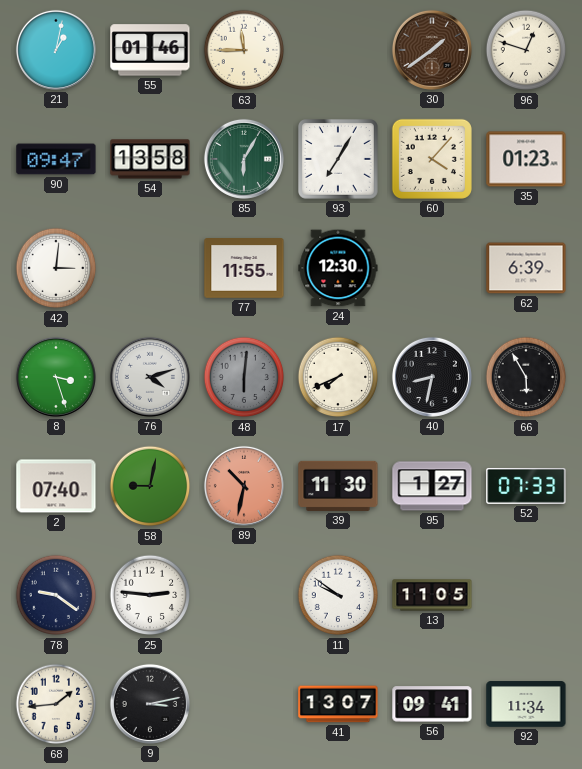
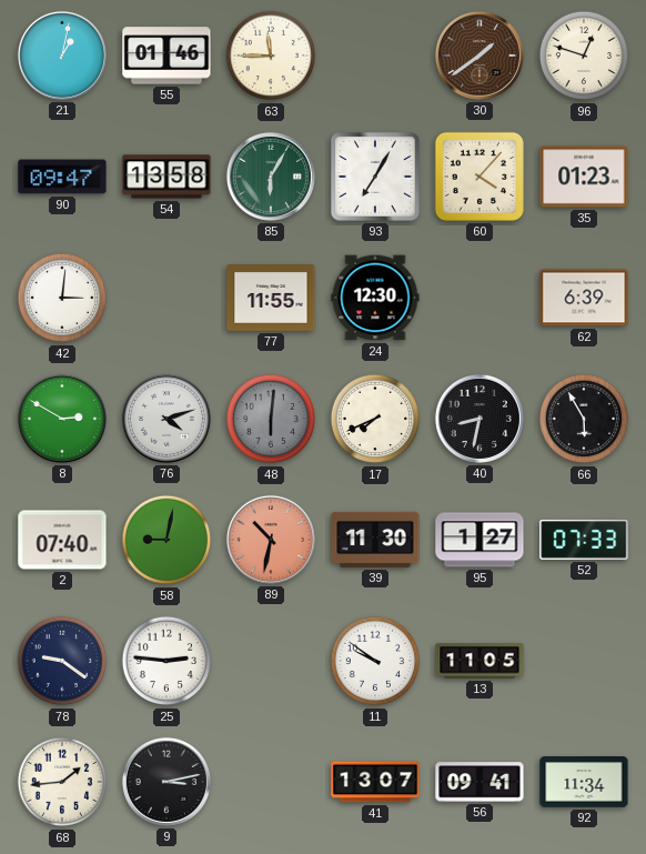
8: 3:27 -> 2:50
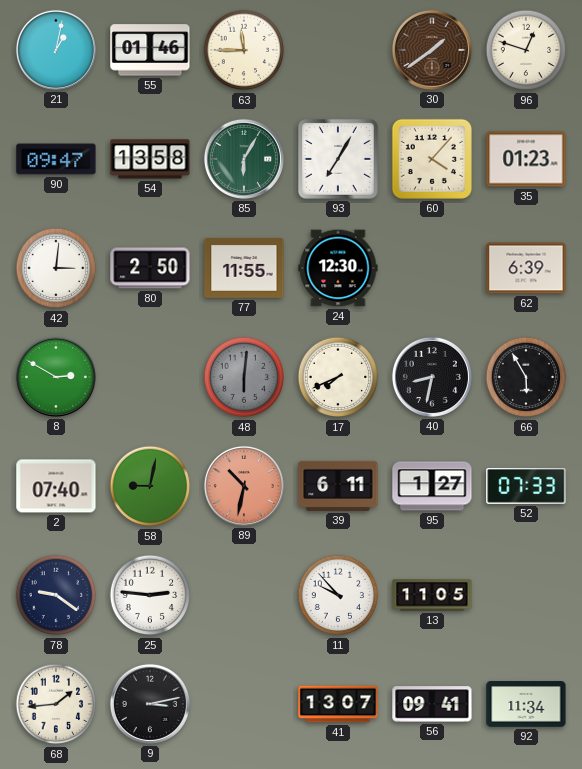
80: none -> 2:50
76: 4:12 -> none
39: 11:30 -> 6:11
11: 9:51 -> 9:53
